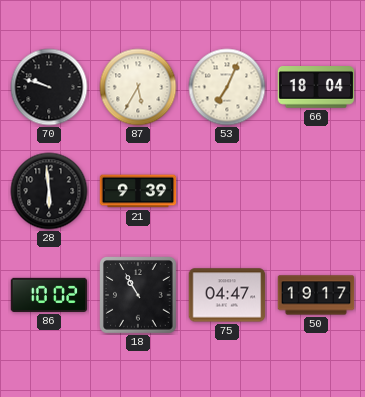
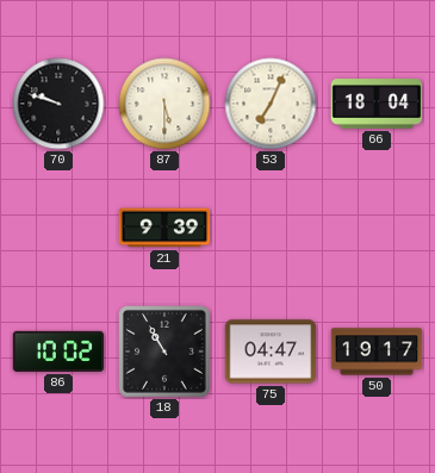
87: 5:35 -> 5:30
28: 5:59 -> none
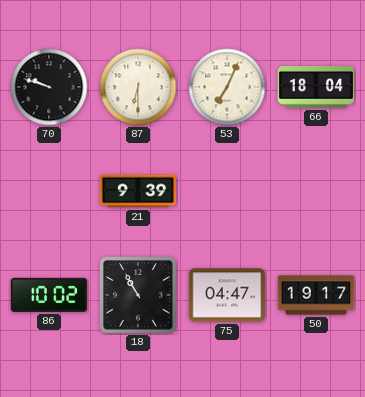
87: 5:30 -> 6:30
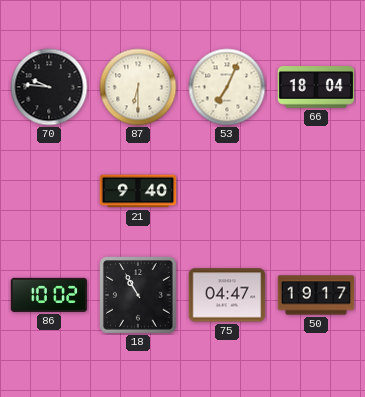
70: 9:48 -> 9:46
21: 9:39 -> 9:40
